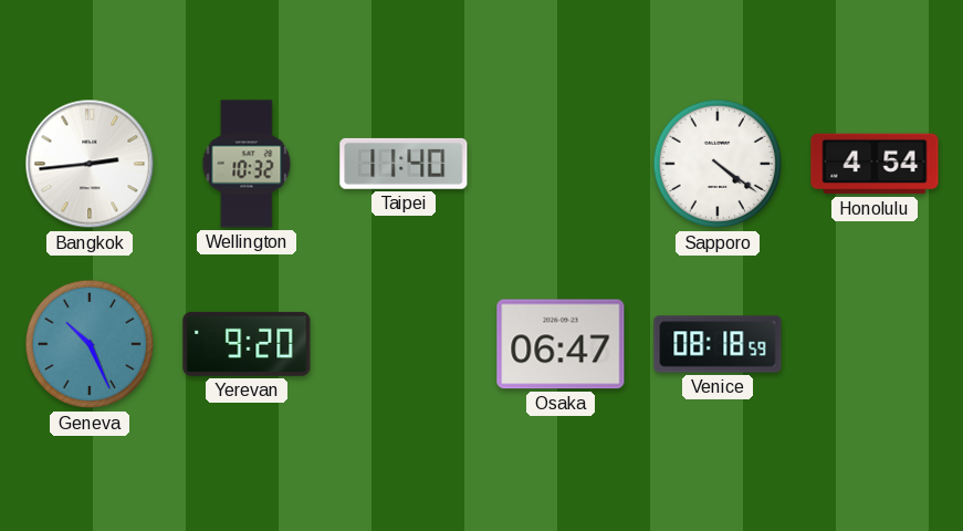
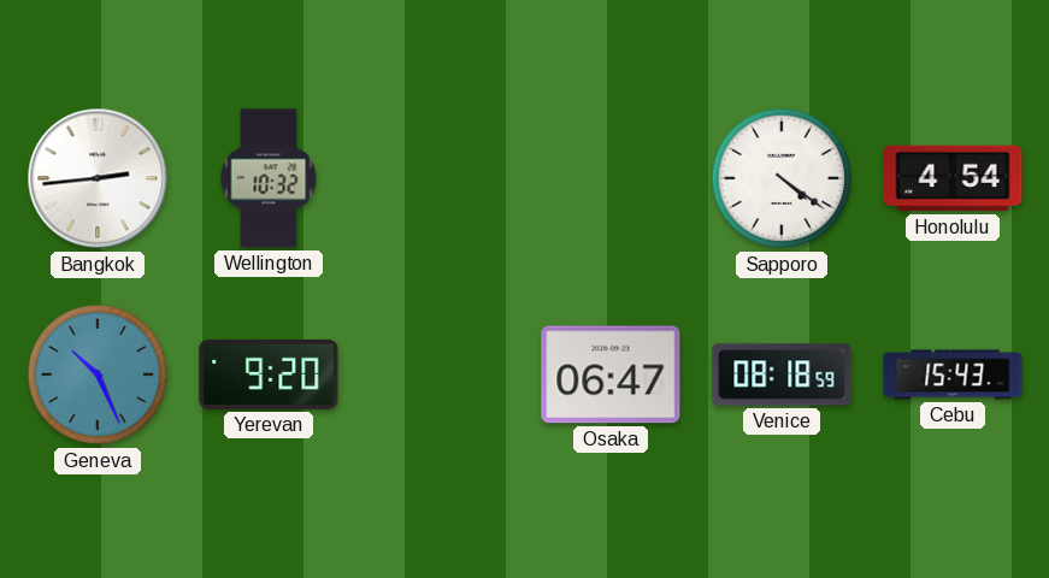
Taipei: 11:40 -> none
Cebu: none -> 15:43
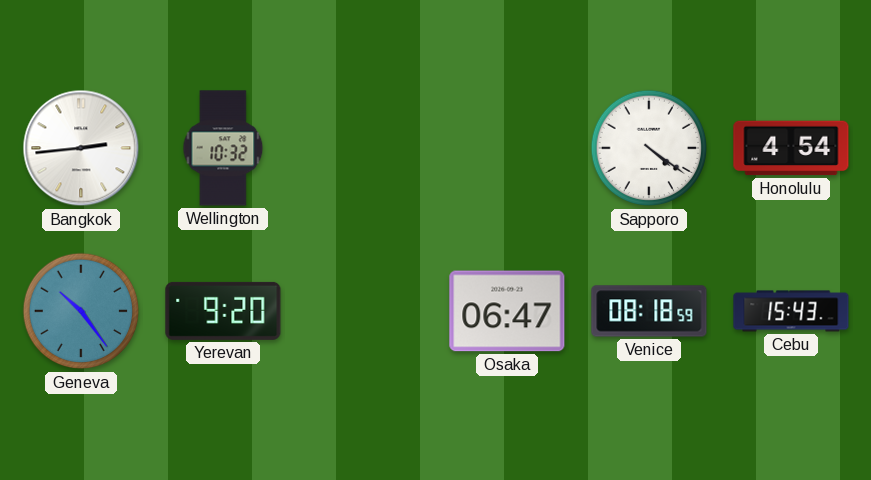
Geneva: 10:26 -> 10:24
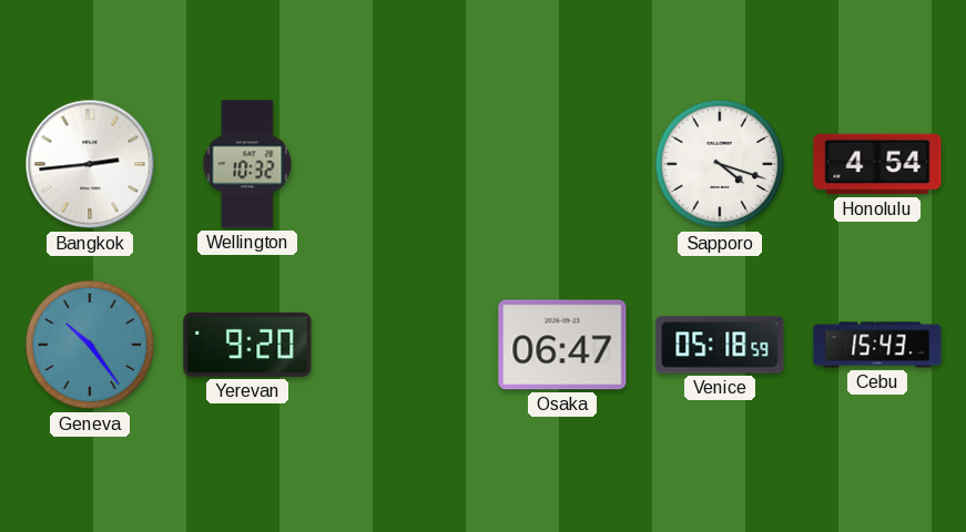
Sapporo: 4:21 -> 4:18
Venice: 08:18 -> 05:18
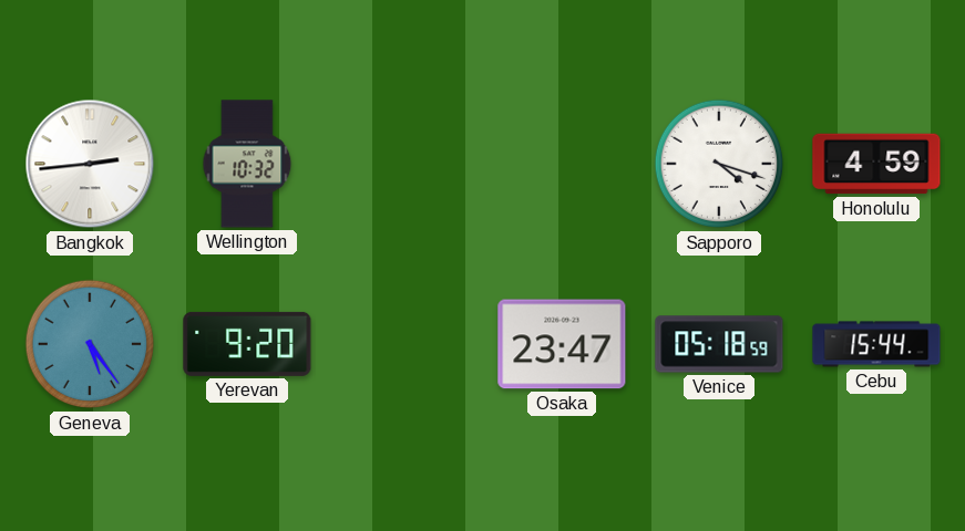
Honolulu: 4:54 -> 4:59
Geneva: 10:24 -> 5:24
Osaka: 06:47 -> 23:47
Cebu: 15:43 -> 15:44
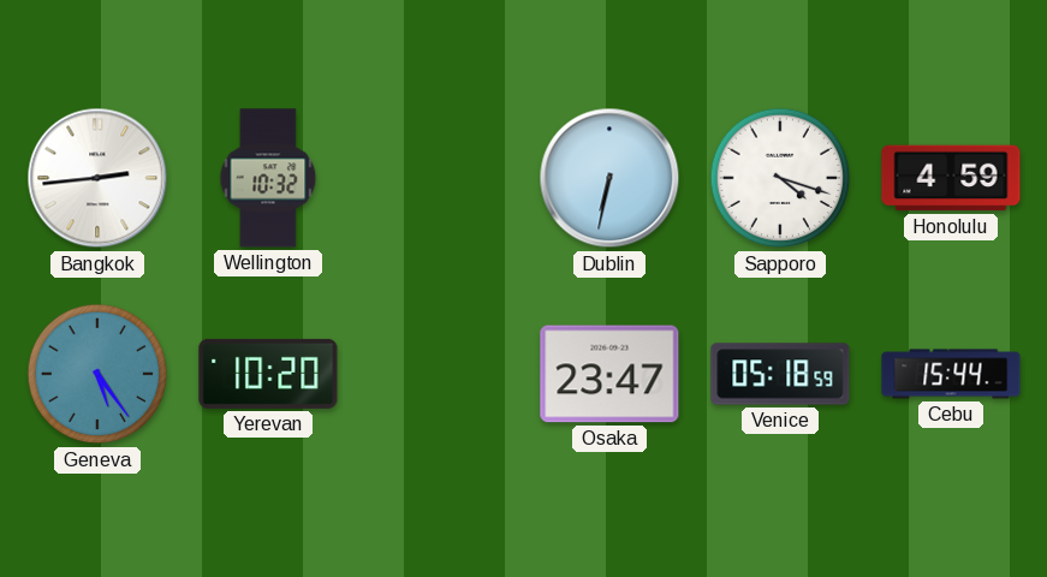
Dublin: none -> 6:32
Yerevan: 9:20 -> 10:20
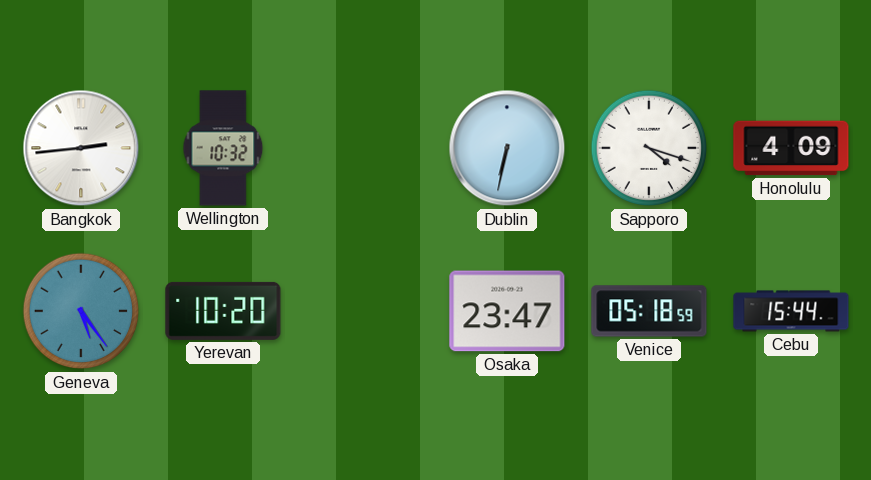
Honolulu: 4:59 -> 4:09
